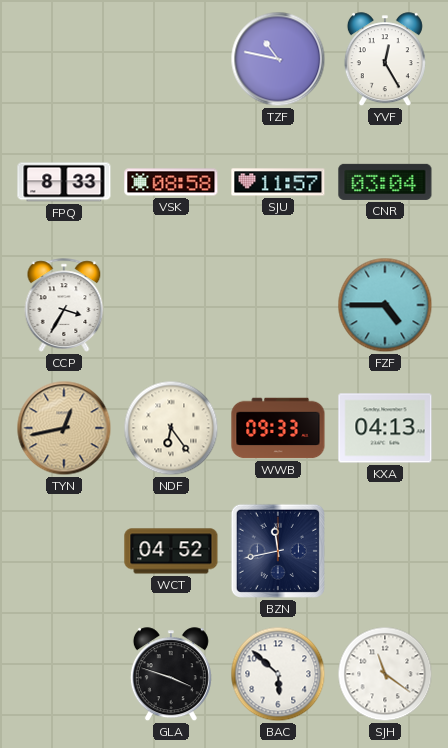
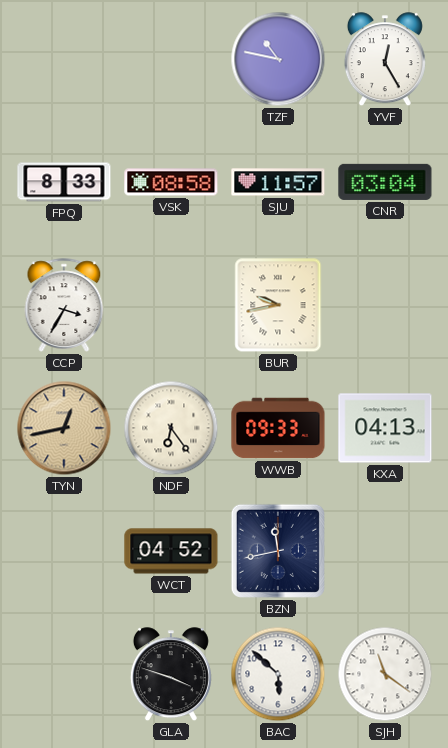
BUR: none -> 9:43
FZF: 4:45 -> none
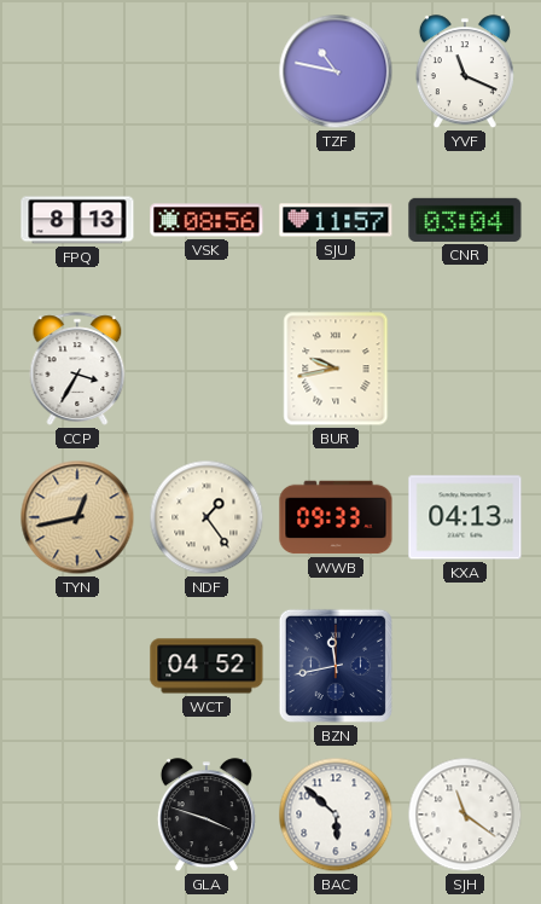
YVF: 12:25 -> 11:19
FPQ: 8:33 -> 8:13
VSK: 08:58 -> 08:56
NDF: 6:24 -> 1:24
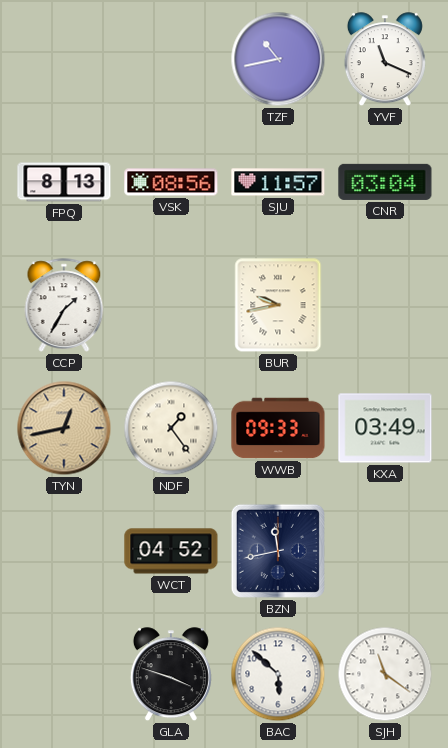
TZF: 10:47 -> 10:43
CCP: 3:35 -> 1:35
KXA: 04:13 -> 03:49
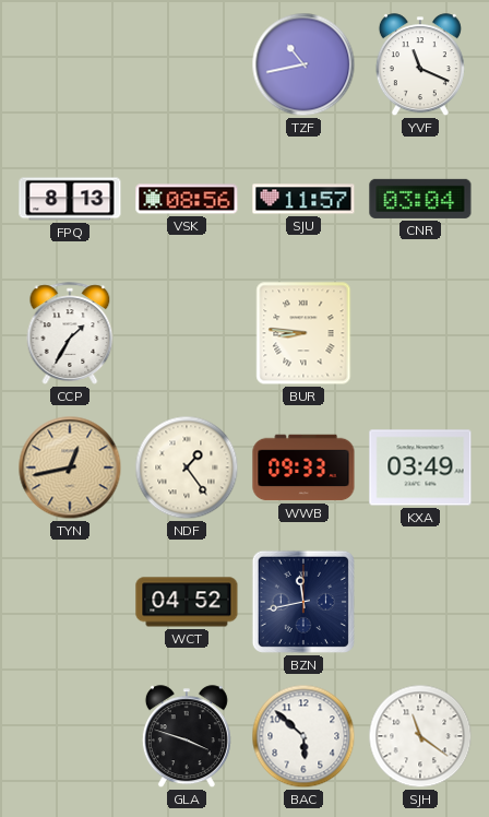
BUR: 9:43 -> 8:46
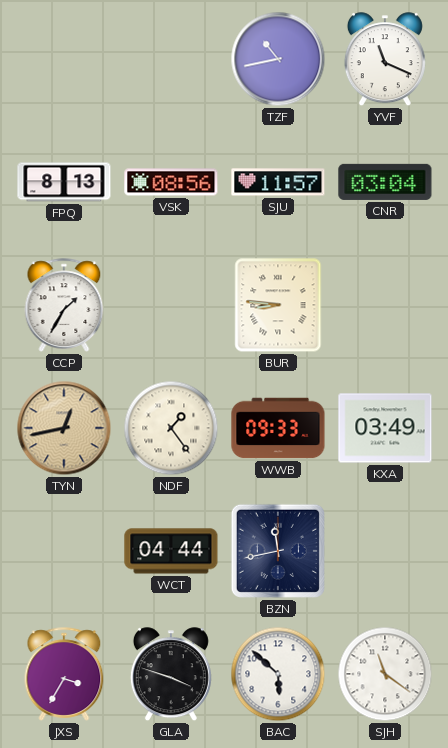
WCT: 04:52 -> 04:44
JXS: none -> 3:35
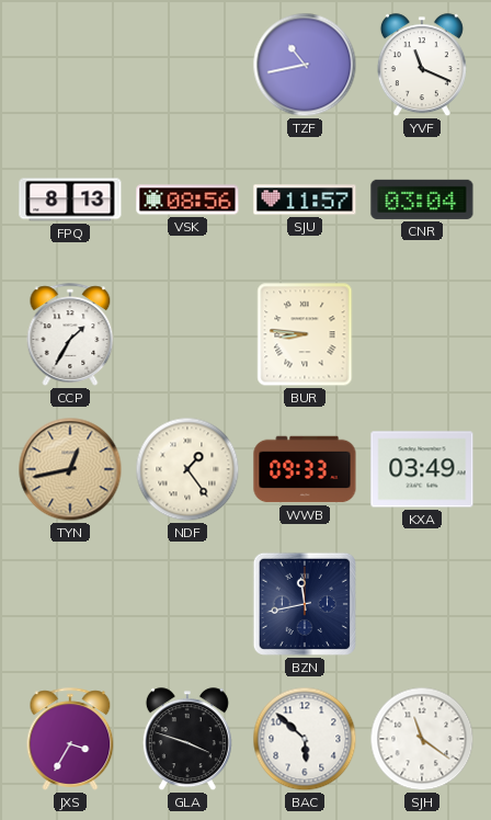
WCT: 04:44 -> none
